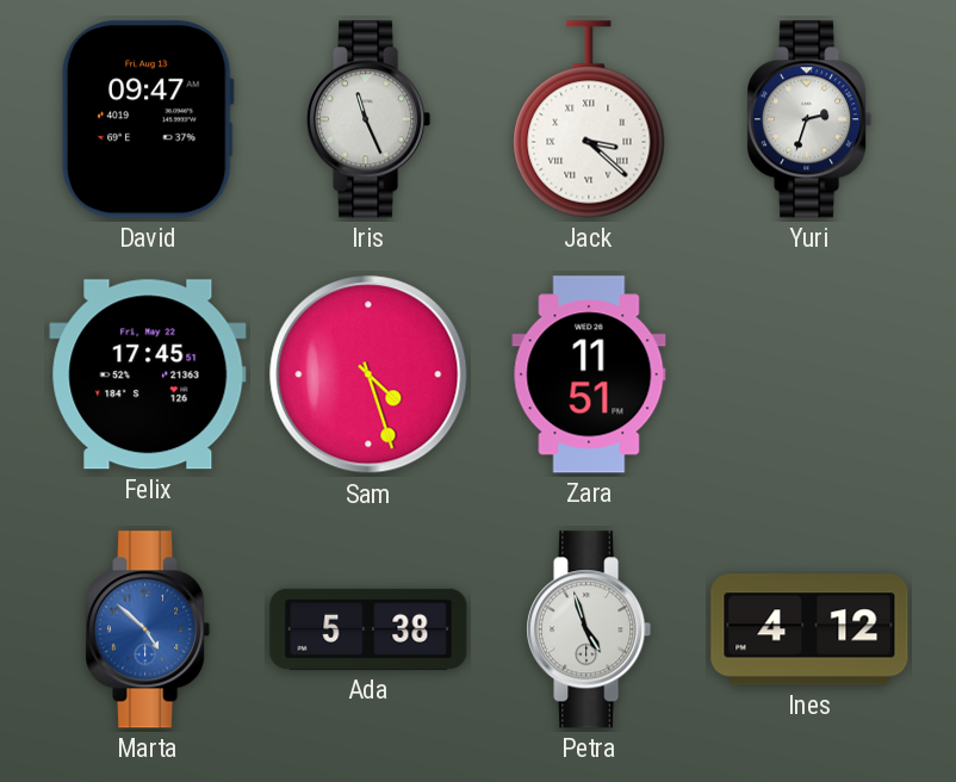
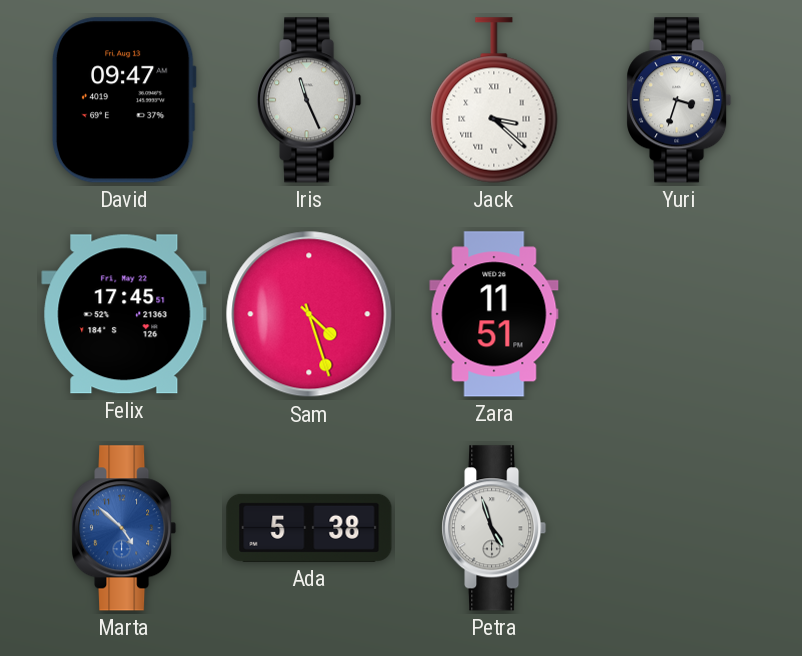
Yuri: 2:33 -> 3:33
Ines: 4:12 -> none
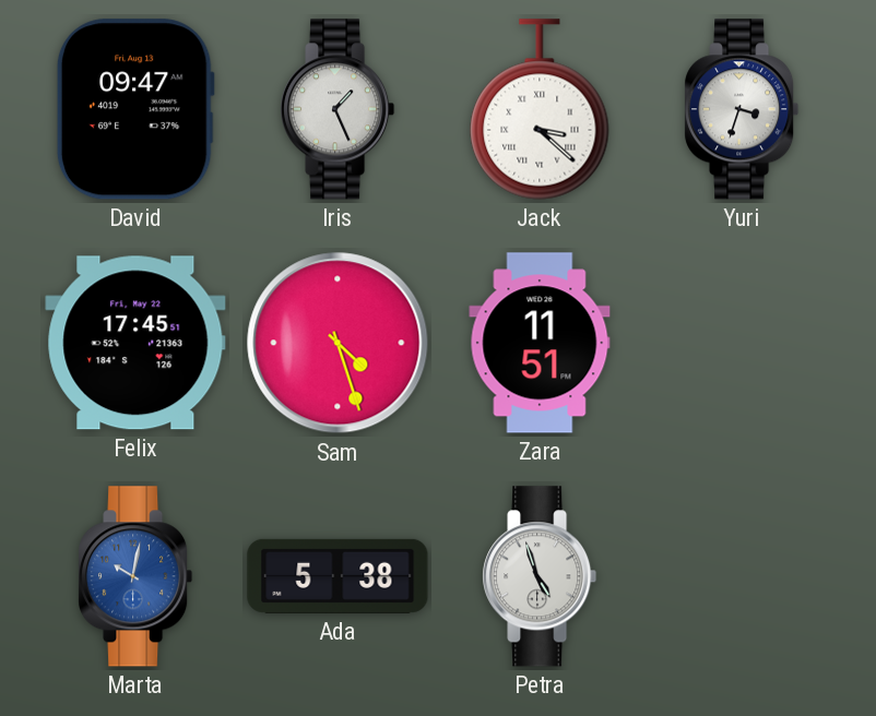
Iris: 11:26 -> 1:26
Marta: 4:52 -> 10:02
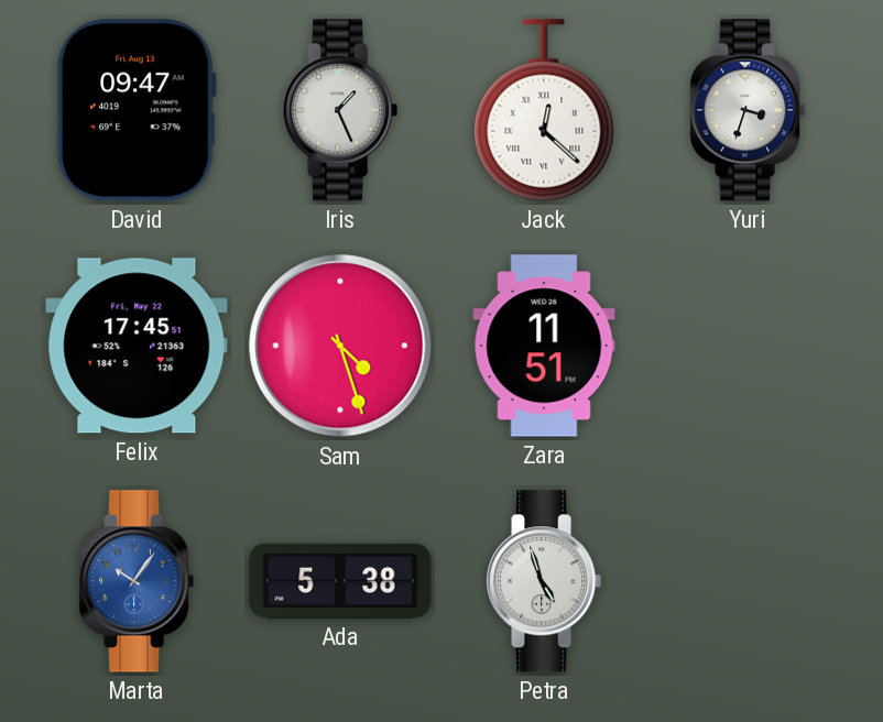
Jack: 3:22 -> 12:22
Marta: 10:02 -> 10:06
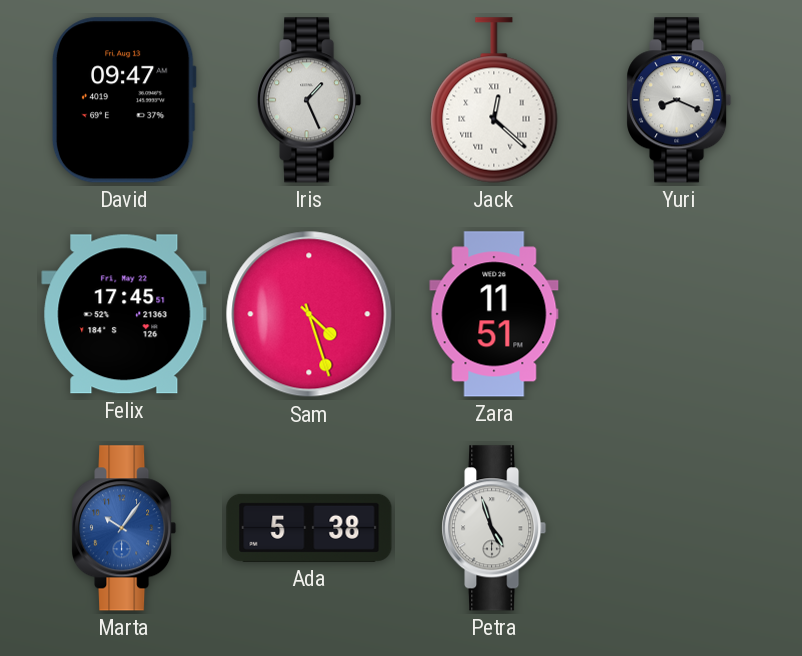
Yuri: 3:33 -> 8:19
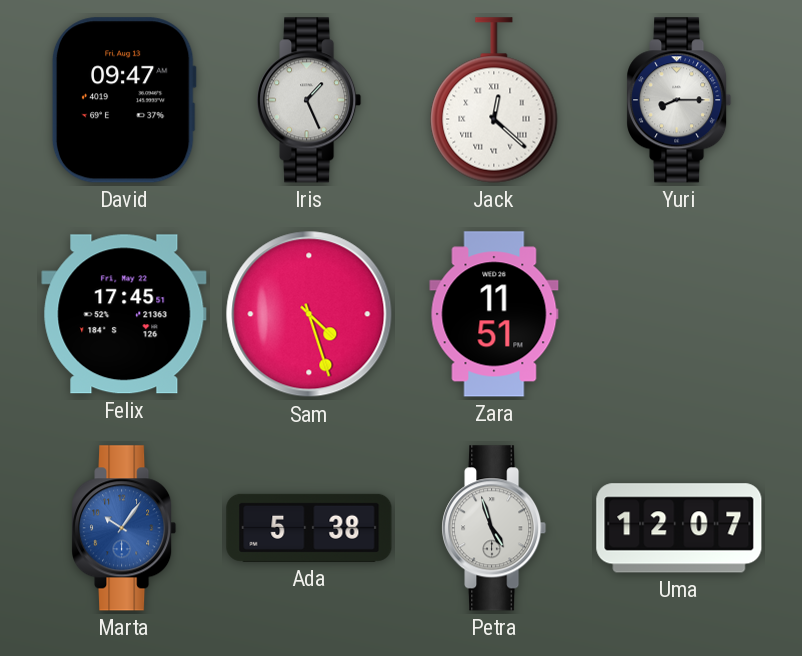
Yuri: 8:19 -> 8:15
Uma: none -> 12:07
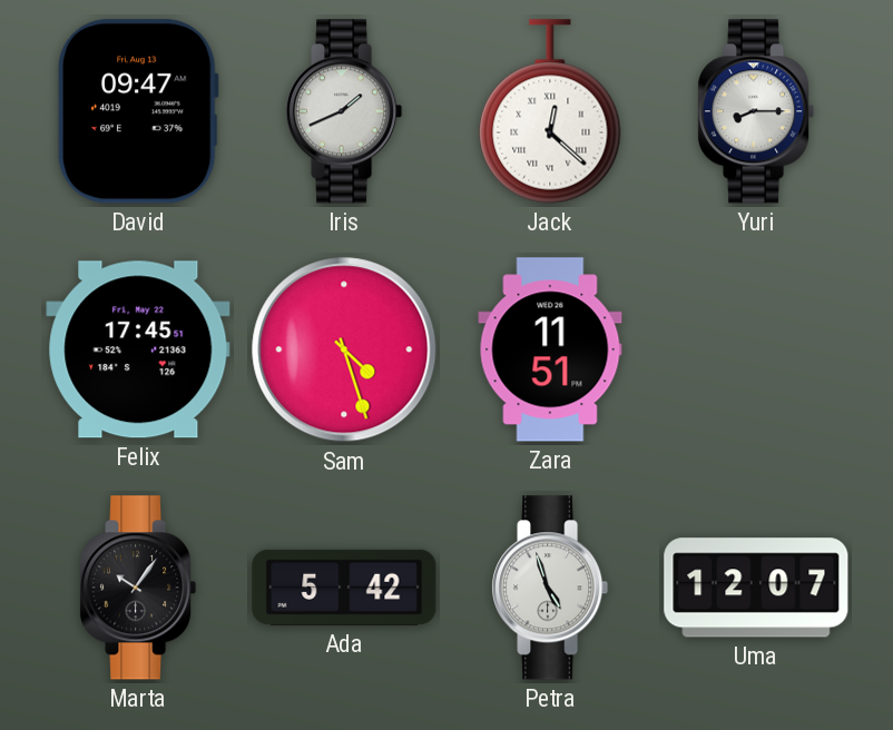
Iris: 1:26 -> 1:41
Marta dial: blue -> black
Ada: 5:38 -> 5:42
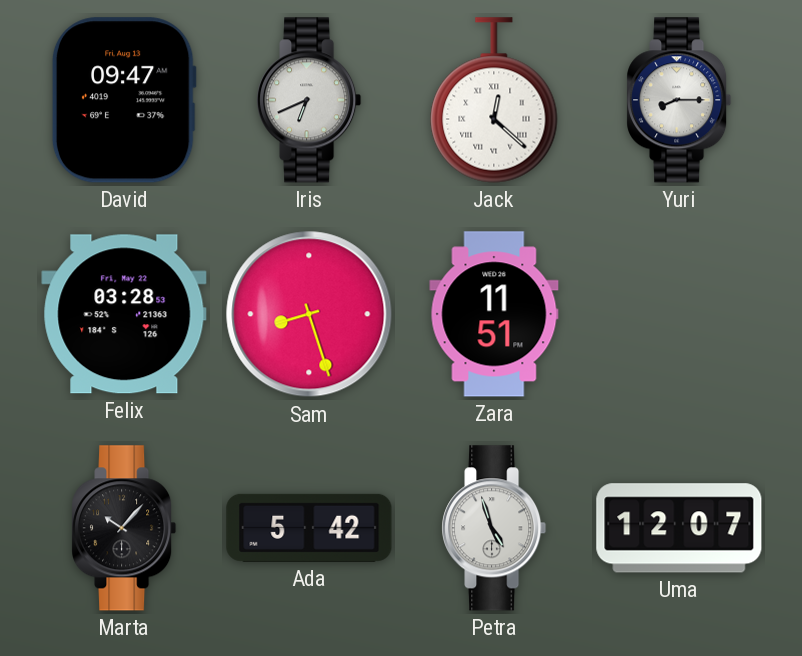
Iris: 1:41 -> 6:41
Felix: 17:45 -> 03:28
Sam: 4:27 -> 8:27
Marta: 10:06 -> 10:07
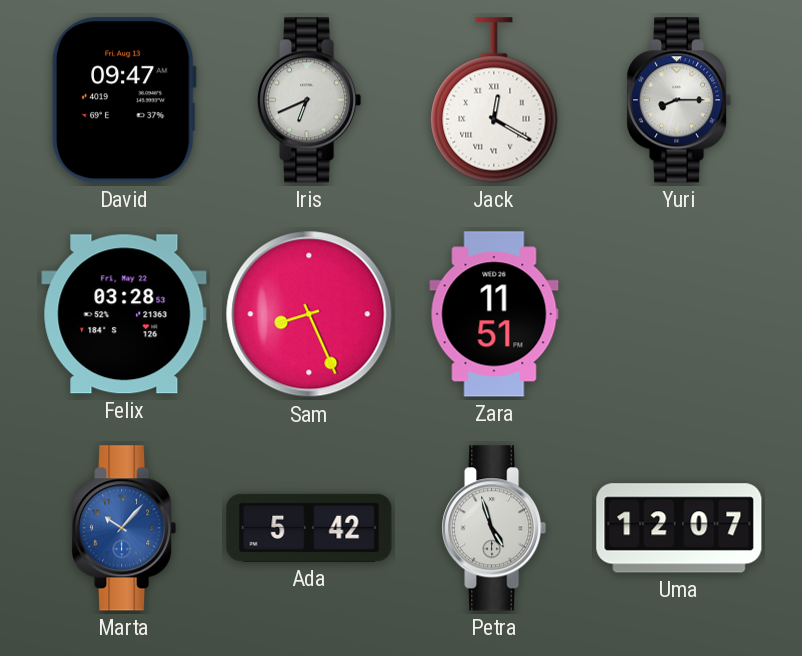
Jack: 12:22 -> 12:20
Sam: 8:27 -> 8:26
Marta dial: black -> blue
